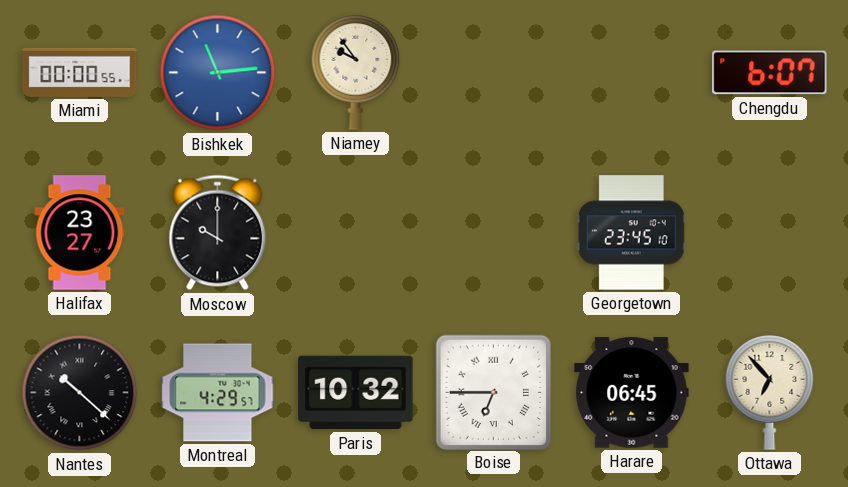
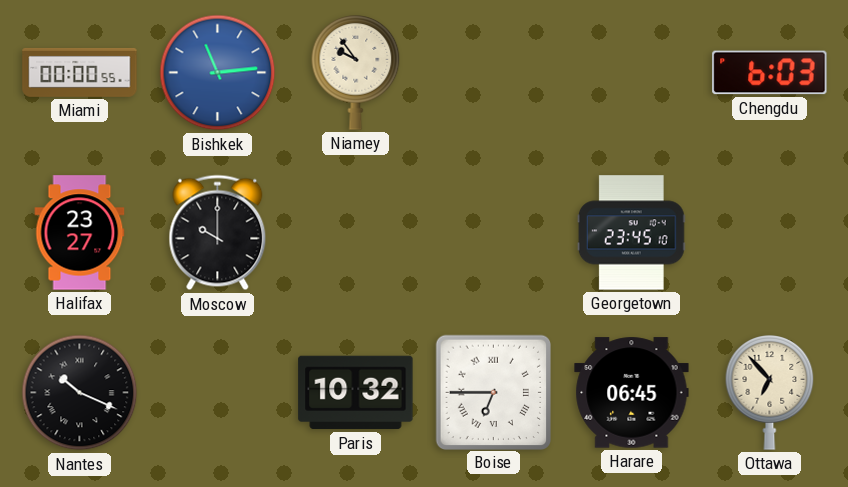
Chengdu: 6:07 -> 6:03
Nantes: 10:22 -> 10:19
Montreal: 4:29 -> none
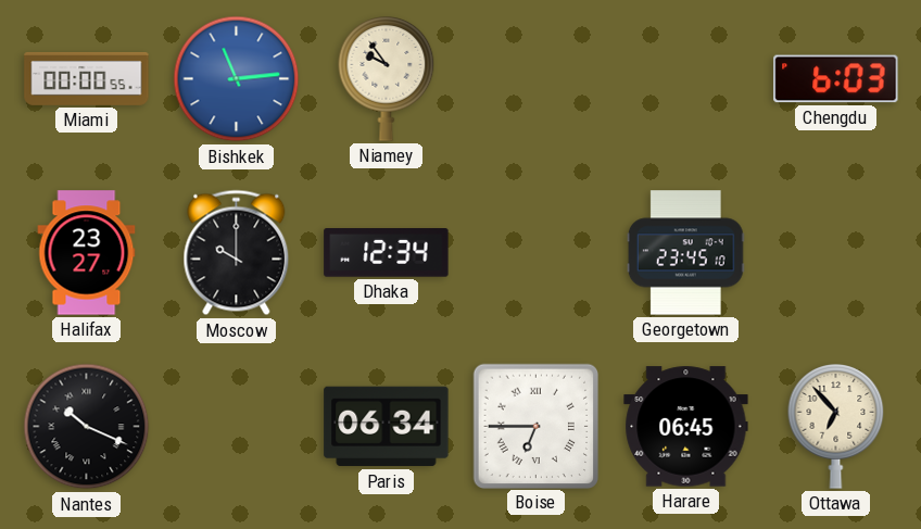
Dhaka: none -> 12:34
Paris: 10:32 -> 06:34
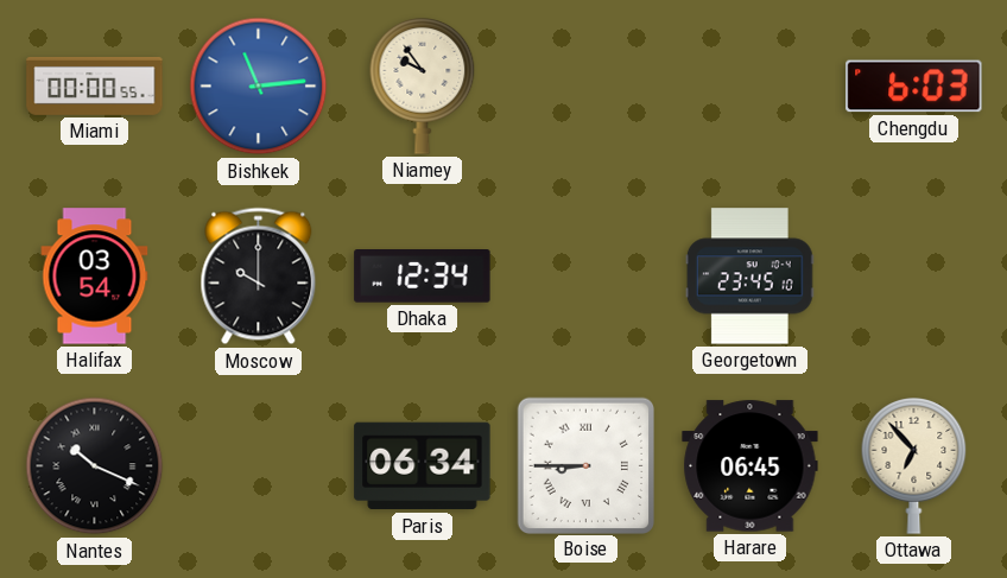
Halifax: 23:27 -> 03:54
Boise: 6:45 -> 8:45
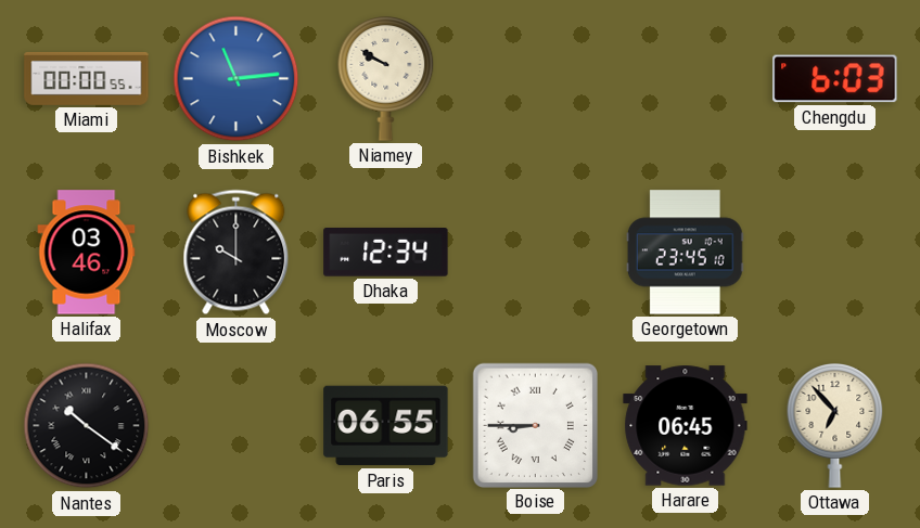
Niamey: 9:54 -> 9:50
Halifax: 03:54 -> 03:46
Nantes: 10:19 -> 10:21
Paris: 06:34 -> 06:55
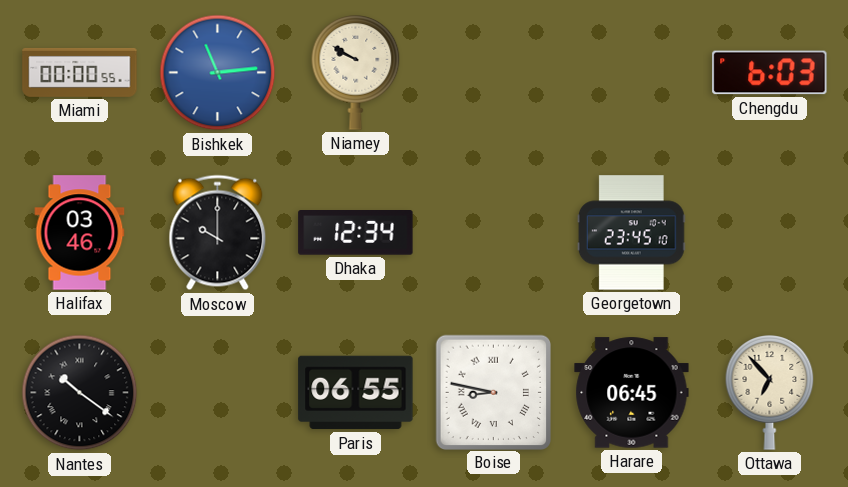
Boise: 8:45 -> 8:47
